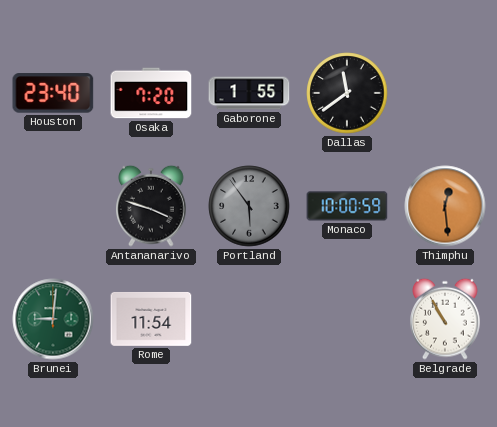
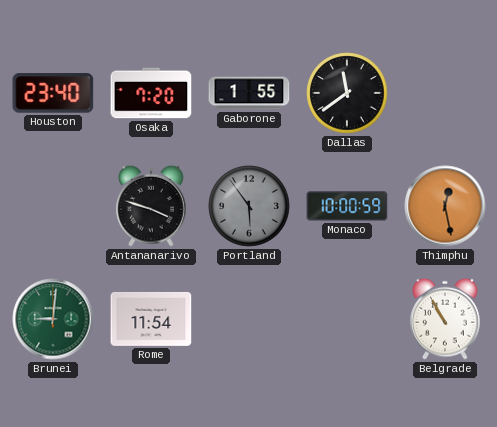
Thimphu: 12:29 -> 12:28
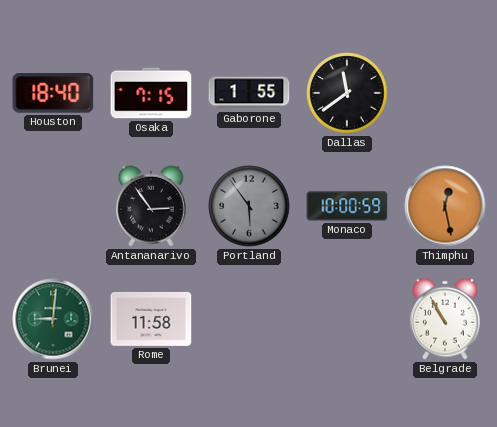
Houston: 23:40 -> 18:40
Osaka: 7:20 -> 7:15
Antananarivo: 3:48 -> 2:54
Rome: 11:54 -> 11:58
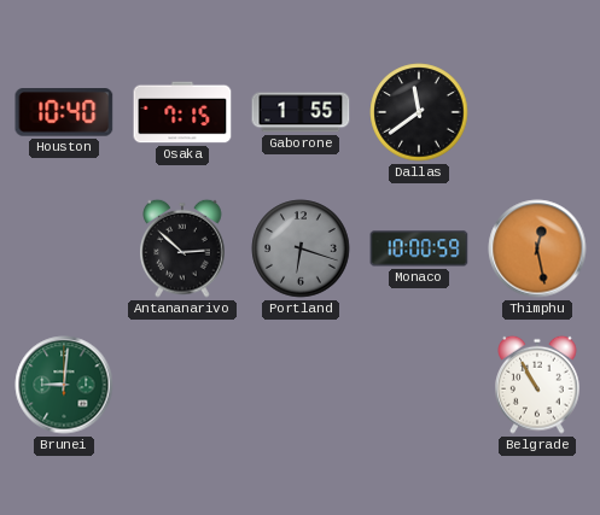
Houston: 18:40 -> 10:40
Antananarivo: 2:54 -> 2:52
Portland: 5:54 -> 6:18
Rome: 11:58 -> none
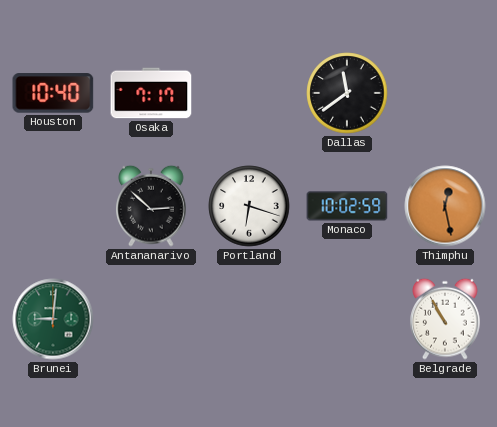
Osaka: 7:15 -> 7:17
Gaborone: 1:55 -> none
Portland dial: grey -> white
Monaco: 10:00 -> 10:02
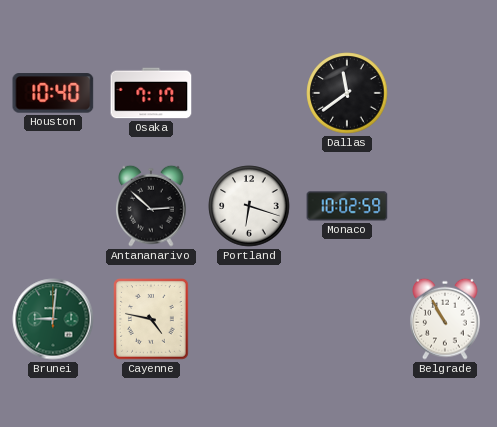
Thimphu: 12:28 -> none
Cayenne: none -> 4:47
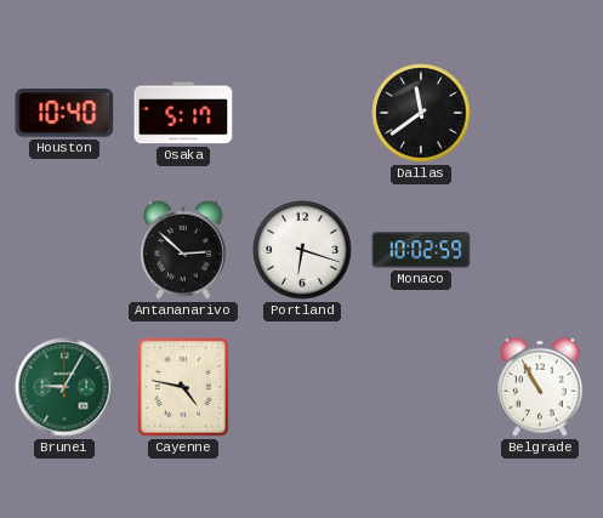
Osaka: 7:17 -> 5:17
Brunei: 9:01 -> 9:05
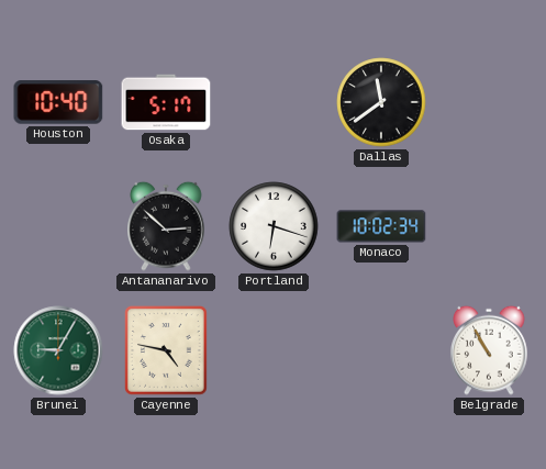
Monaco: 10:02:59 -> 10:02:34
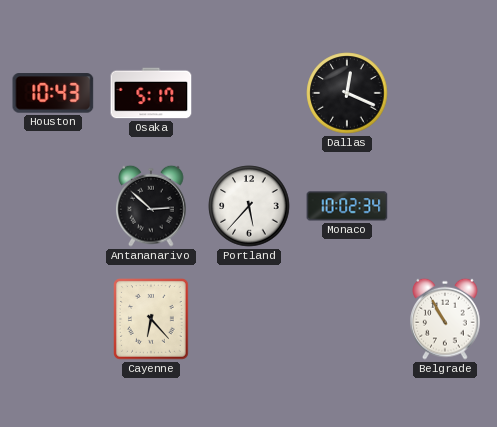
Houston: 10:40 -> 10:43
Dallas: 11:39 -> 12:19
Portland: 6:18 -> 5:37
Brunei: 9:05 -> none
Cayenne: 4:47 -> 6:23
